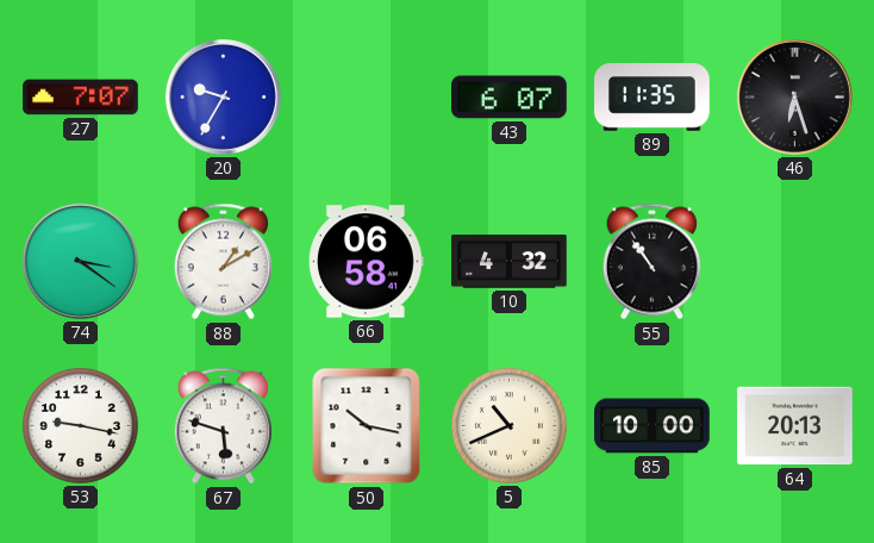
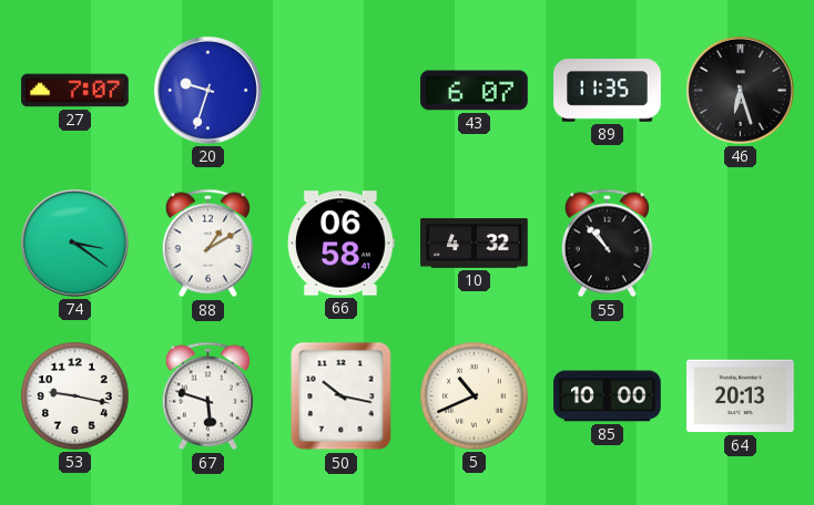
20: 9:35 -> 9:33
55: 10:54 -> 10:53
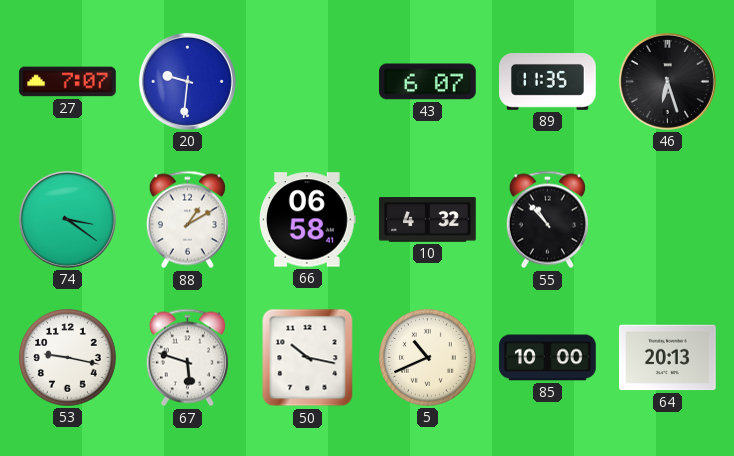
20: 9:33 -> 9:31
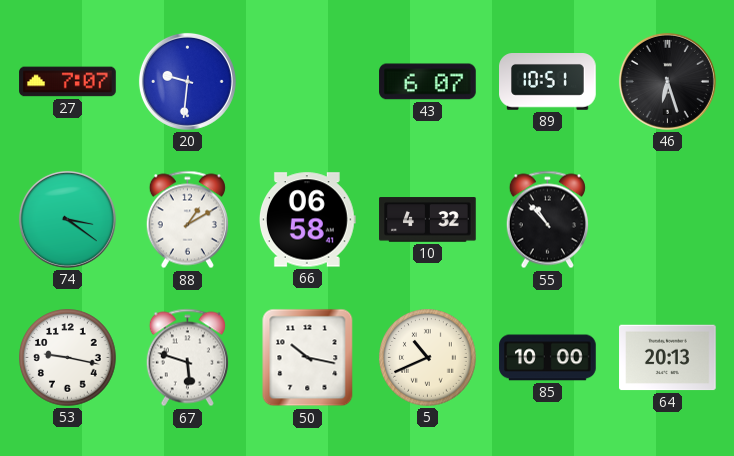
89: 11:35 -> 10:51
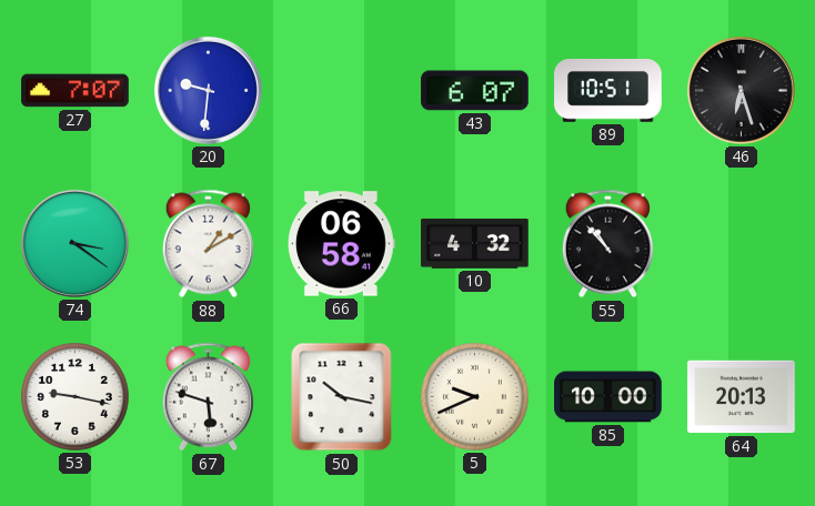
5: 10:41 -> 9:41
